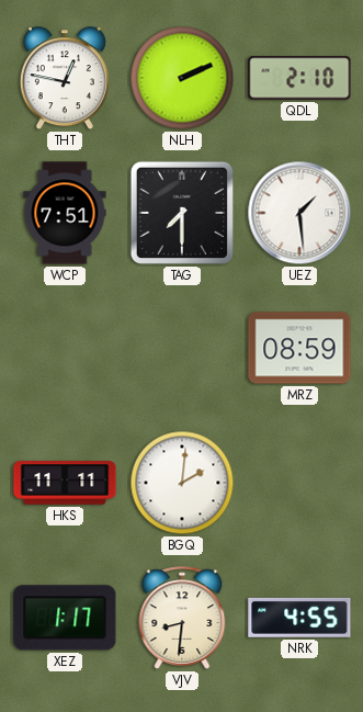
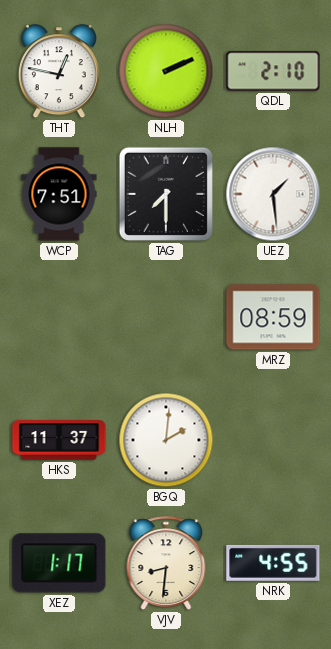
HKS: 11:11 -> 11:37
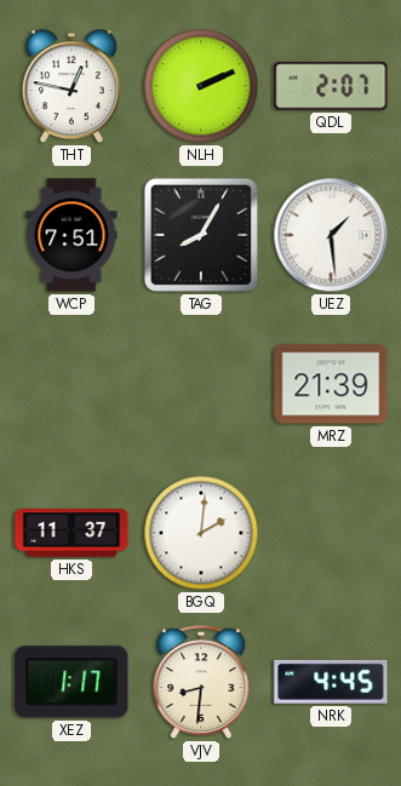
QDL: 2:10 -> 2:07
TAG: 7:30 -> 8:05
MRZ: 08:59 -> 21:39
NRK: 4:55 -> 4:45
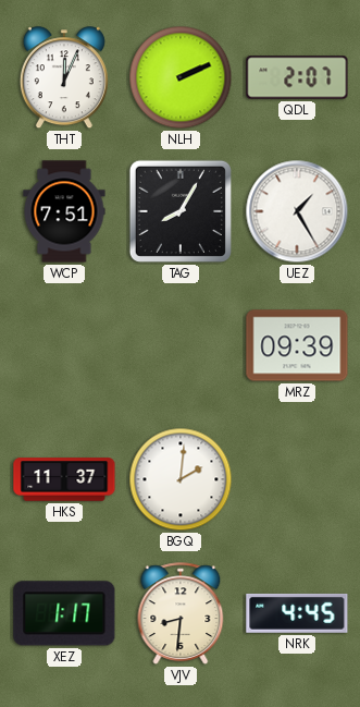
THT: 12:47 -> 12:04
UEZ: 1:29 -> 1:25
MRZ: 21:39 -> 09:39
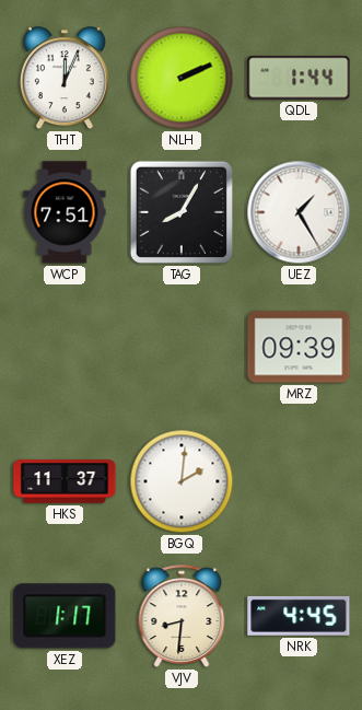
QDL: 2:07 -> 1:44
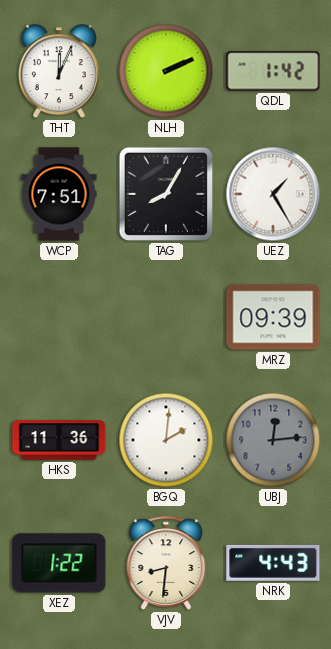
QDL: 1:44 -> 1:42
HKS: 11:37 -> 11:36
UBJ: none -> 12:14
XEZ: 1:17 -> 1:22
NRK: 4:45 -> 4:43
